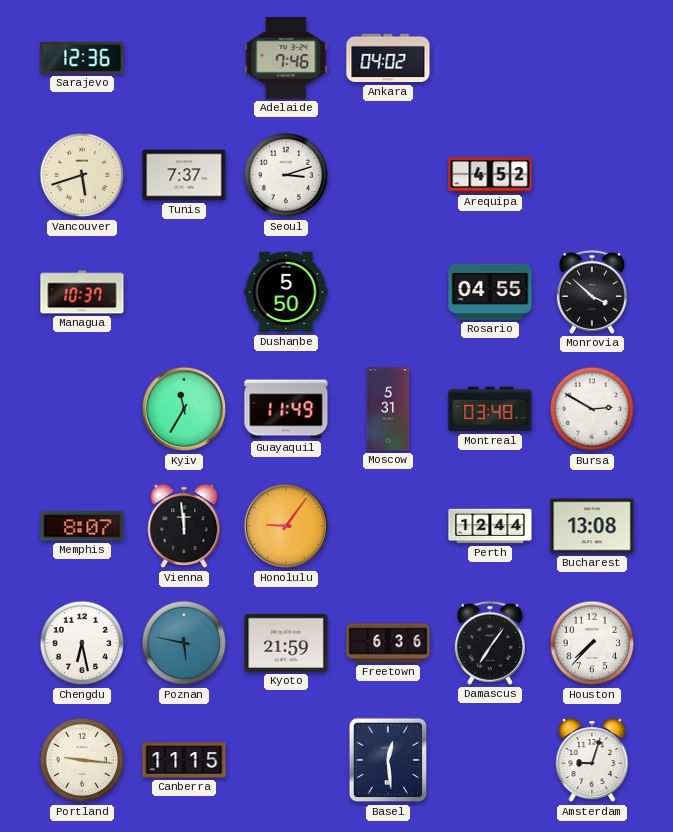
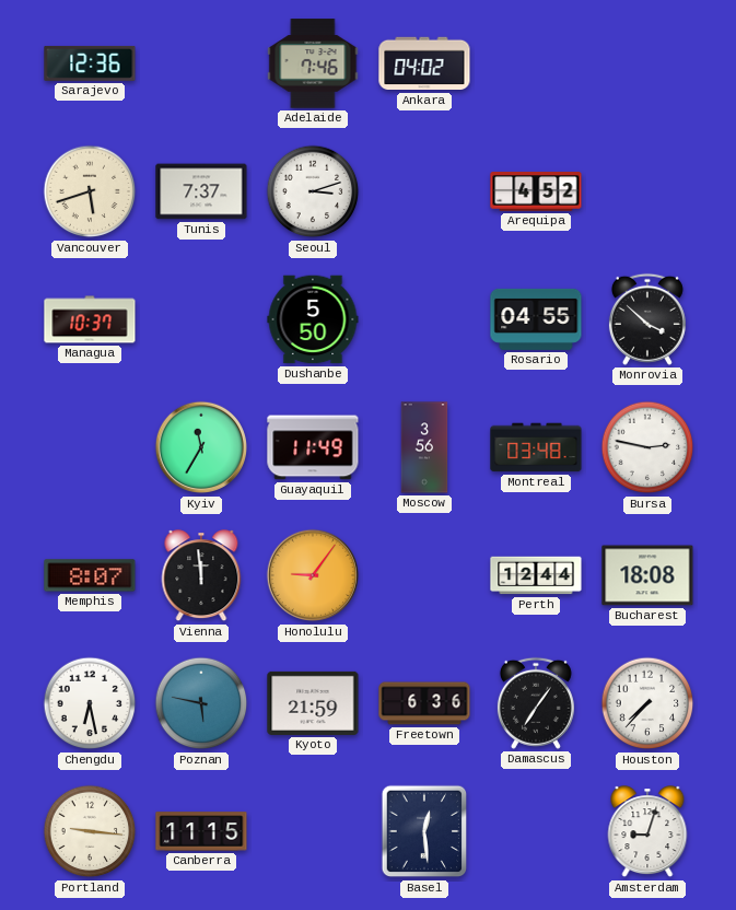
Moscow: 5:31 -> 3:56
Bursa: 2:50 -> 2:47
Bucharest: 13:08 -> 18:08
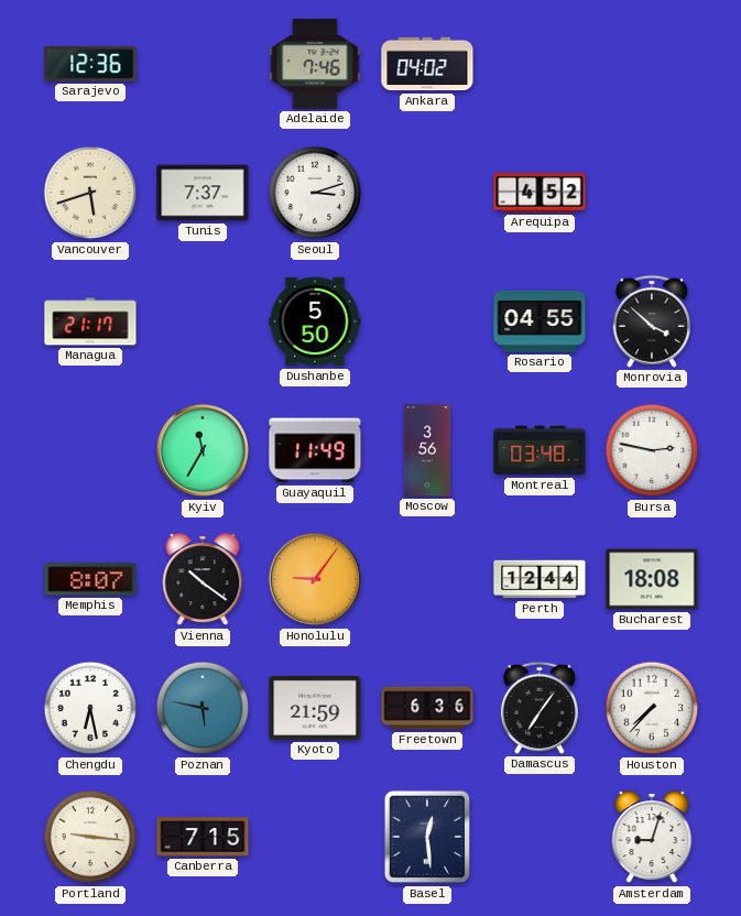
Managua: 10:37 -> 21:17
Vienna: 11:59 -> 10:21
Canberra: 11:15 -> 7:15
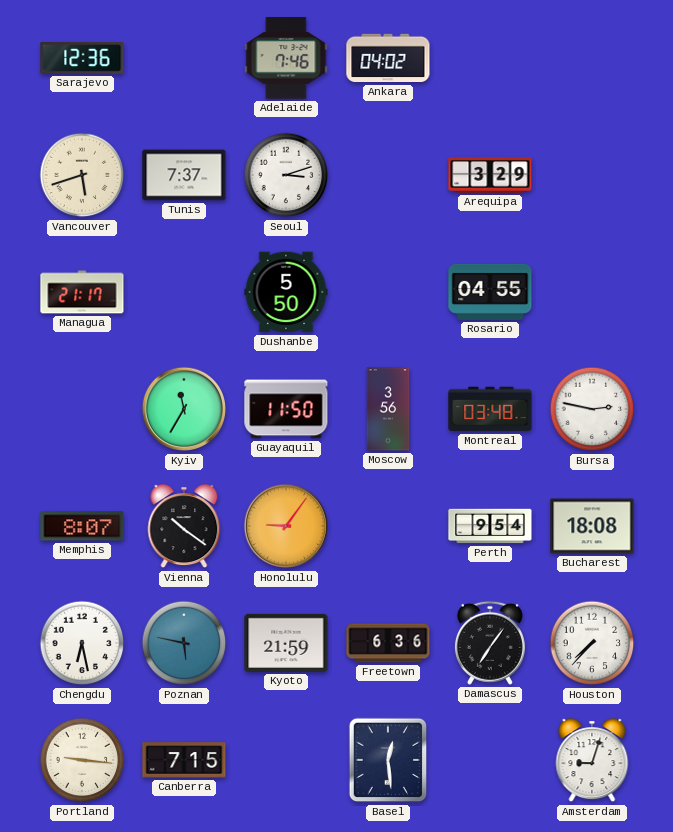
Arequipa: 4:52 -> 3:29
Monrovia: 3:52 -> none
Guayaquil: 11:49 -> 11:50
Perth: 12:44 -> 9:54
